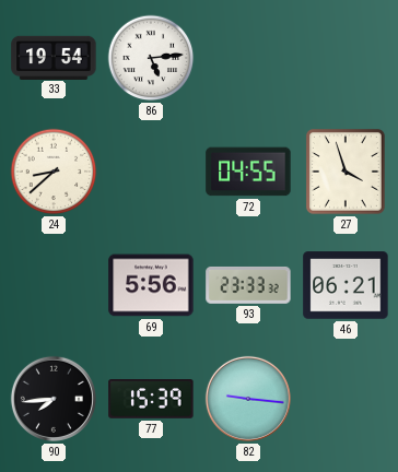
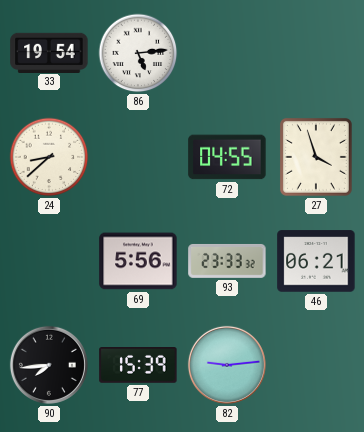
82: 9:16 -> 9:14
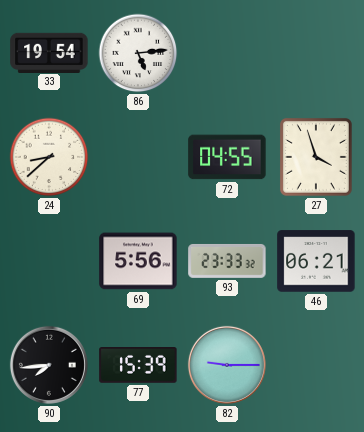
82: 9:14 -> 9:15
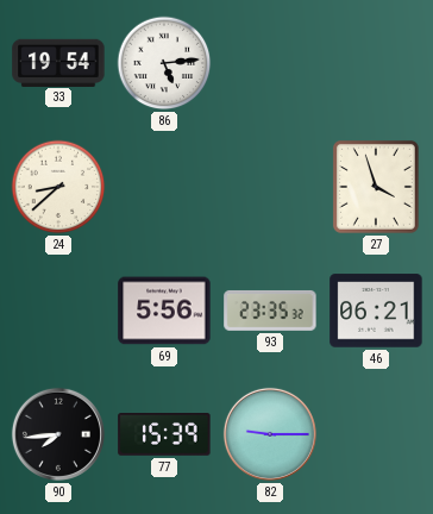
72: 04:55 -> none
93: 23:33 -> 23:35
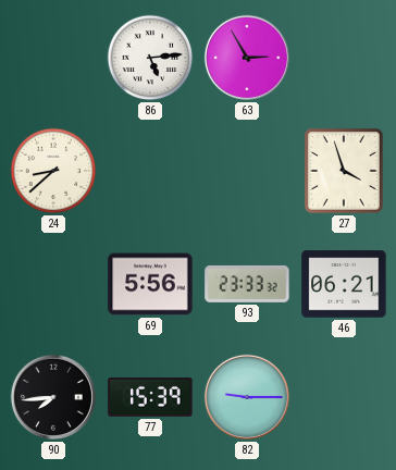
33: 19:54 -> none
63: none -> 2:55
93: 23:35 -> 23:33
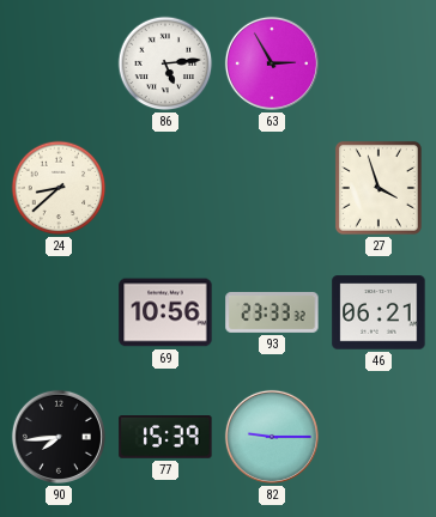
69: 5:56 -> 10:56
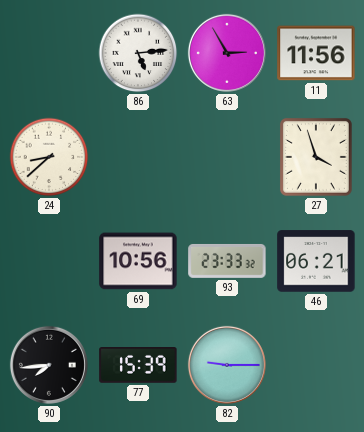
11: none -> 11:56
